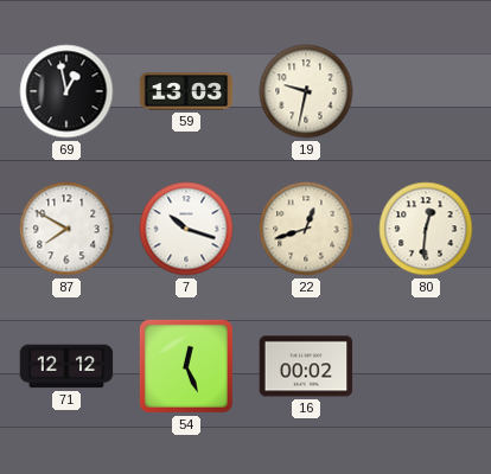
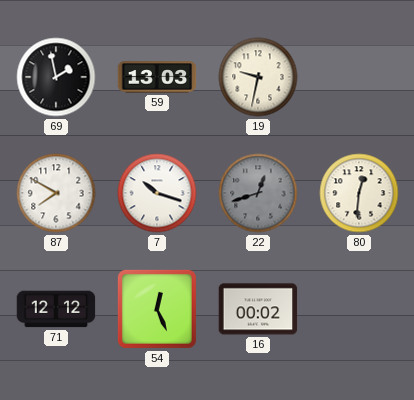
69: 12:58 -> 1:58
22 dial: cream -> grey
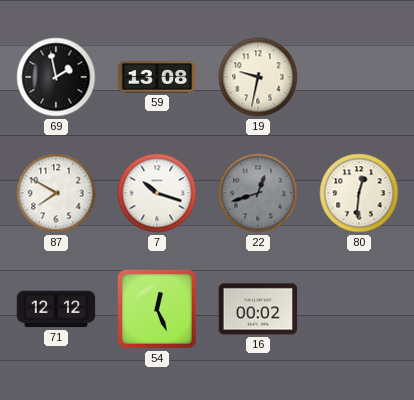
59: 13:03 -> 13:08
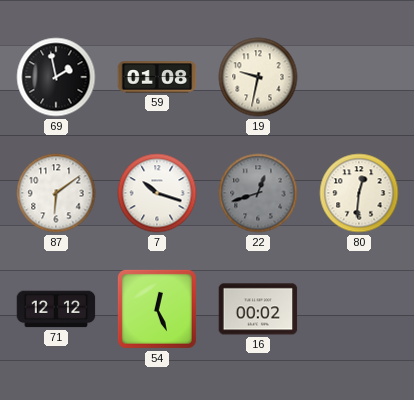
59: 13:08 -> 01:08
87: 7:50 -> 6:09
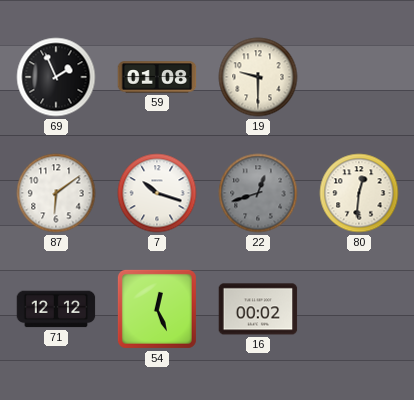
69: 1:58 -> 1:56
19: 9:32 -> 9:30
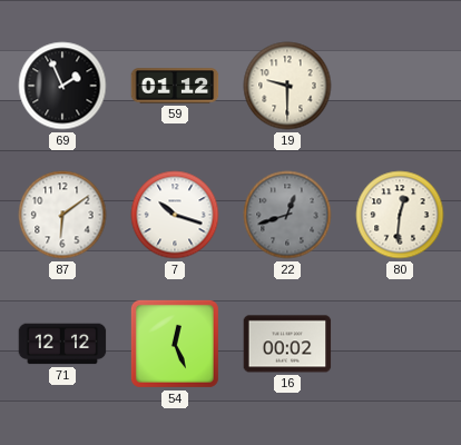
59: 01:08 -> 01:12
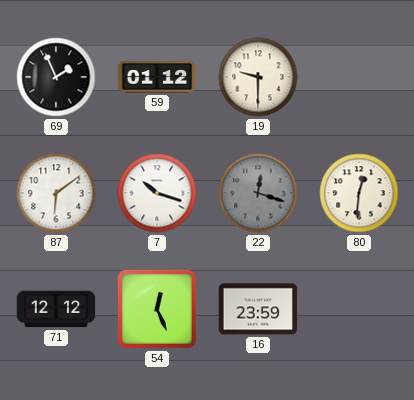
22: 12:42 -> 12:18
16: 00:02 -> 23:59
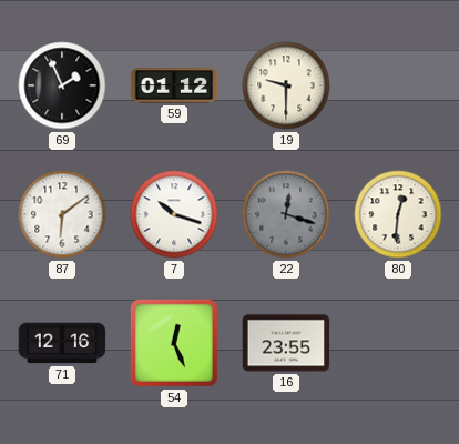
71: 12:12 -> 12:16
16: 23:59 -> 23:55
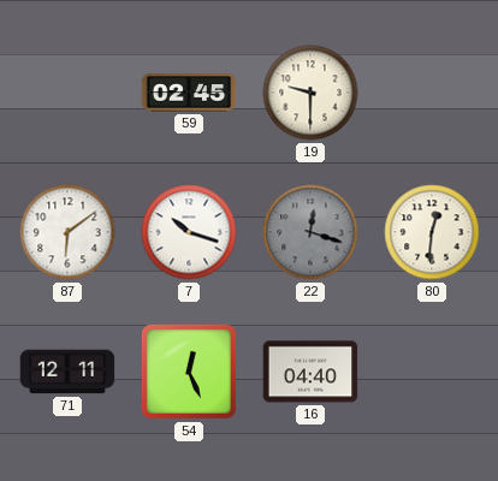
69: 1:56 -> none
59: 01:12 -> 02:45
71: 12:16 -> 12:11
16: 23:55 -> 04:40
